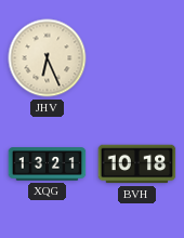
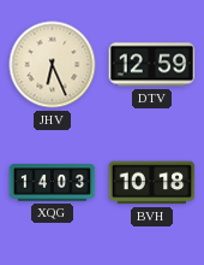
DTV: none -> 12:59
XQG: 13:21 -> 14:03
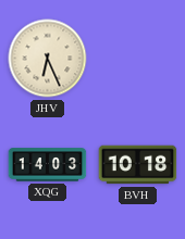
DTV: 12:59 -> none
